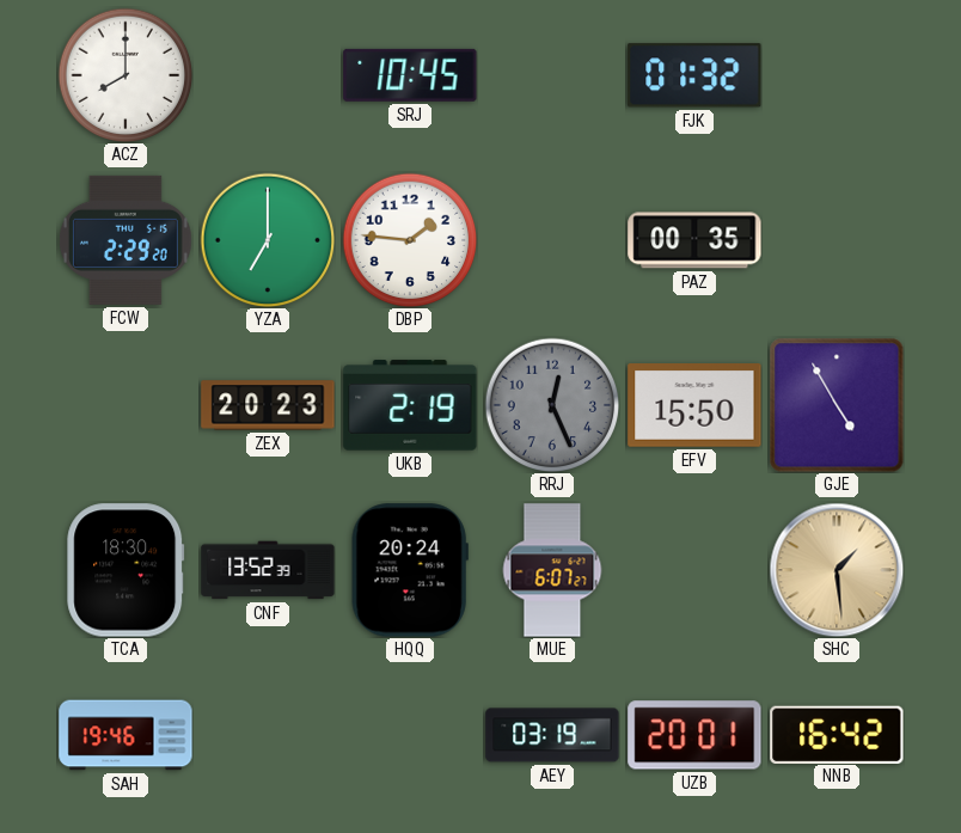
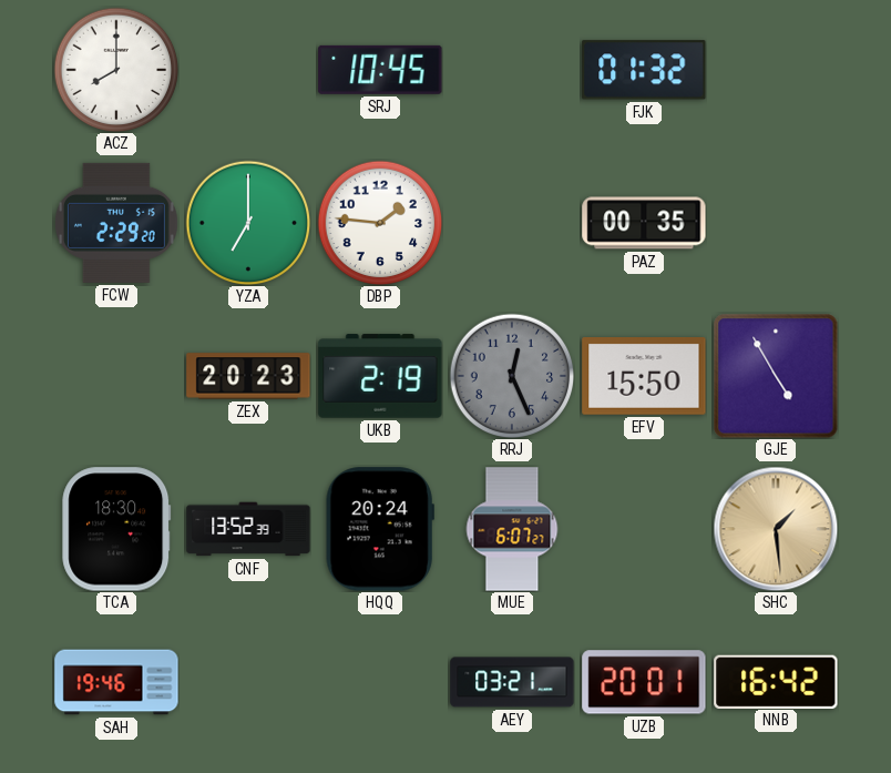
AEY: 03:19 -> 03:21
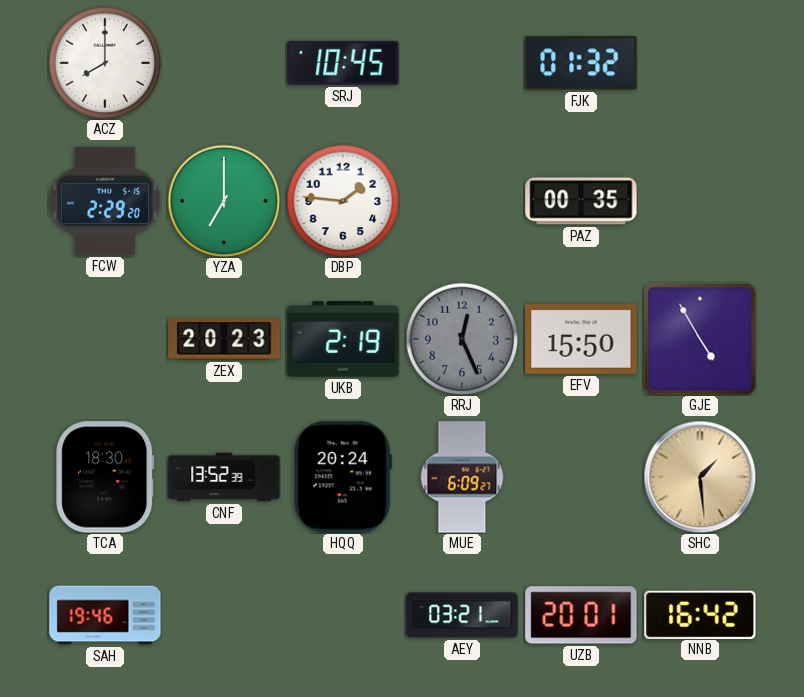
MUE: 6:07 -> 6:09
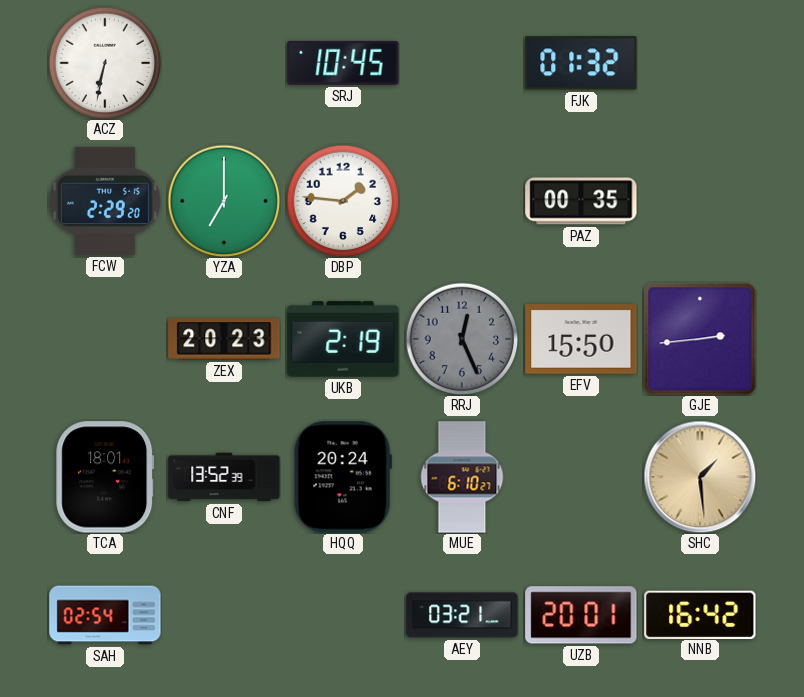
ACZ: 8:00 -> 6:32
GJE: 4:55 -> 2:44
TCA: 18:30 -> 18:01
MUE: 6:09 -> 6:10
SAH: 19:46 -> 02:54
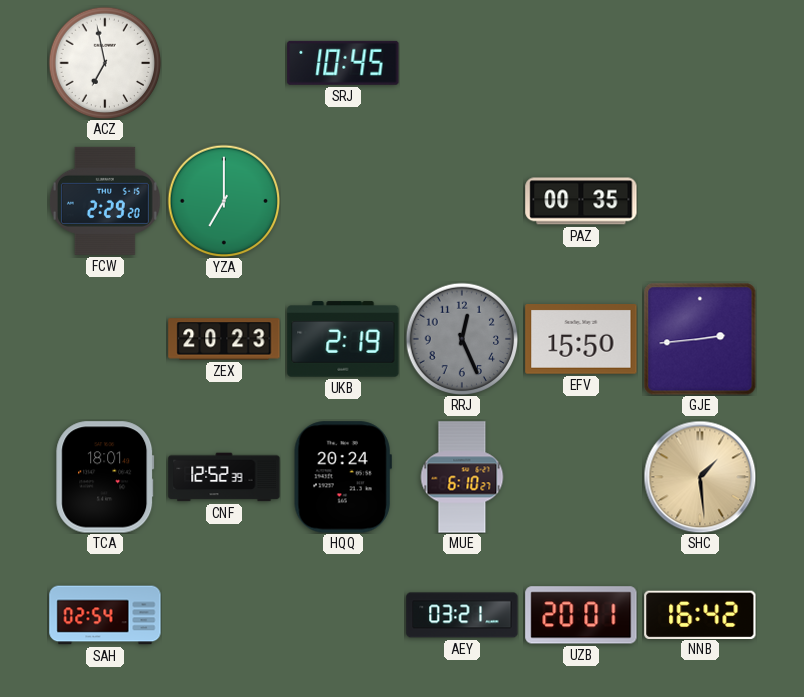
ACZ: 6:32 -> 6:58
FJK: 01:32 -> none
DBP: 1:46 -> none
CNF: 13:52 -> 12:52
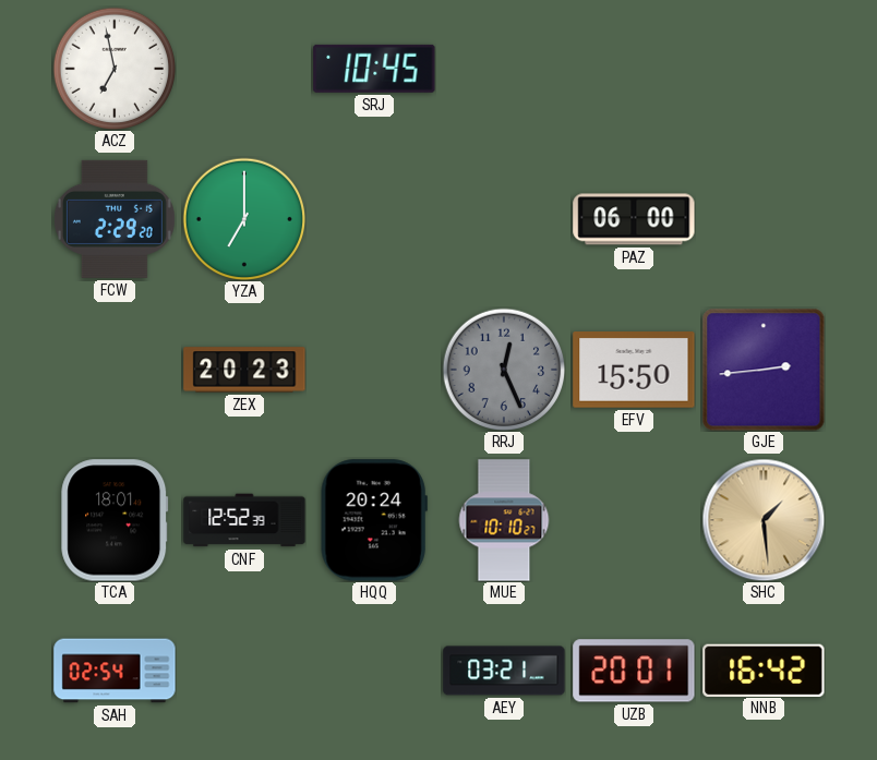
PAZ: 00:35 -> 06:00
UKB: 2:19 -> none
MUE: 6:10 -> 10:10
